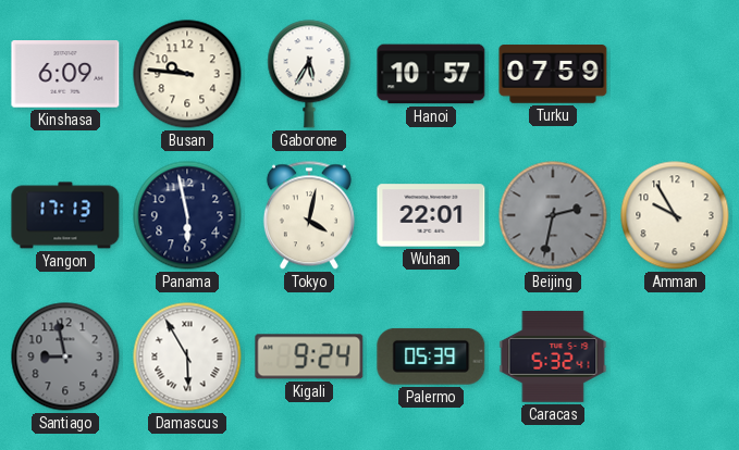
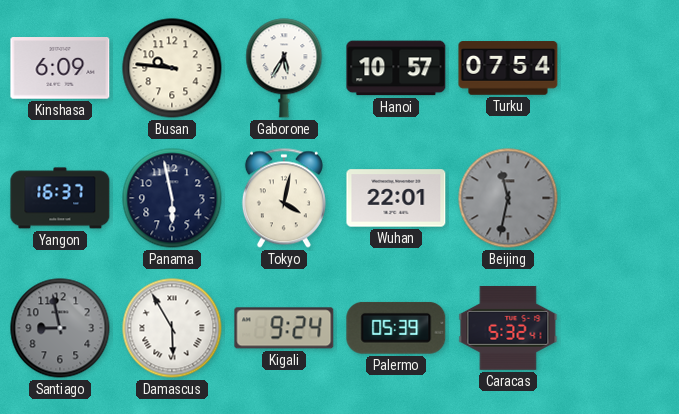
Turku: 07:59 -> 07:54
Yangon: 17:13 -> 16:37
Beijing: 2:32 -> 11:32
Amman: 9:55 -> none
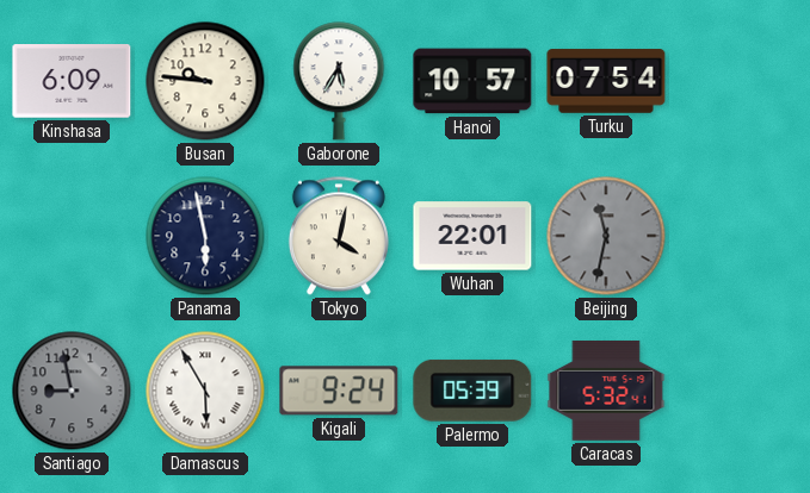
Yangon: 16:37 -> none
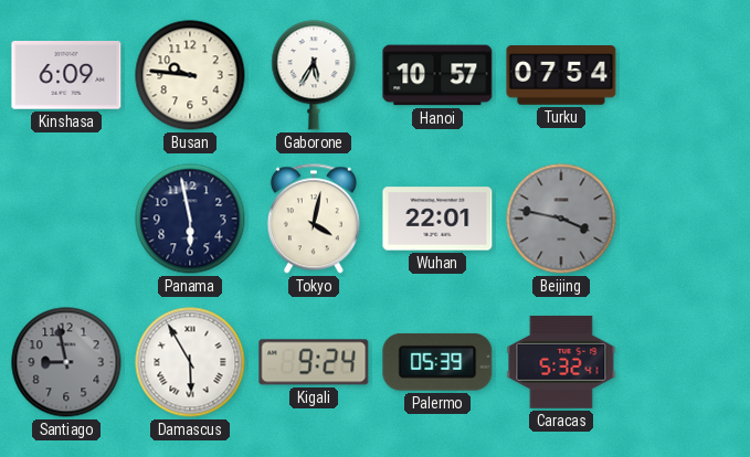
Beijing: 11:32 -> 3:47
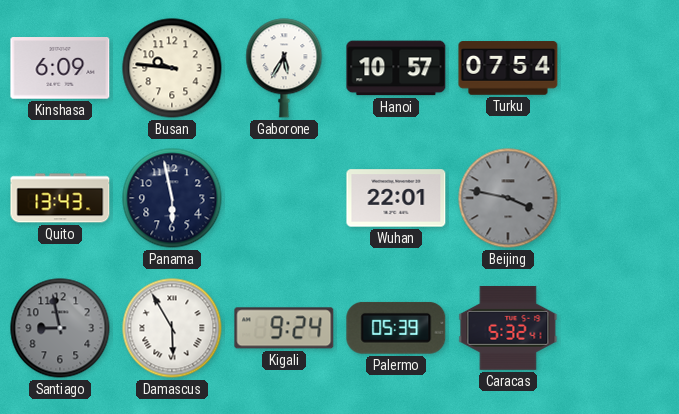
Quito: none -> 13:43
Tokyo: 4:02 -> none
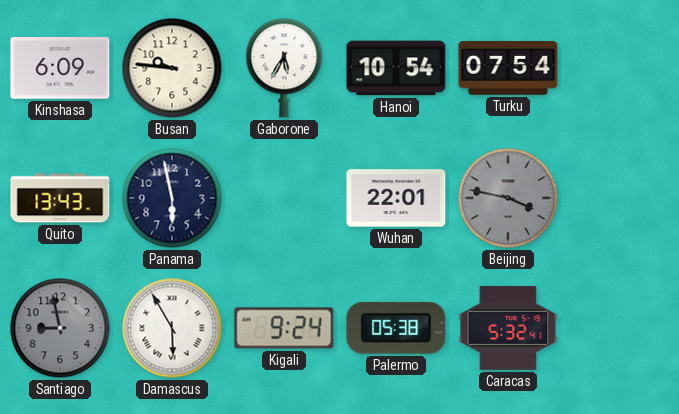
Hanoi: 10:57 -> 10:54
Palermo: 05:39 -> 05:38
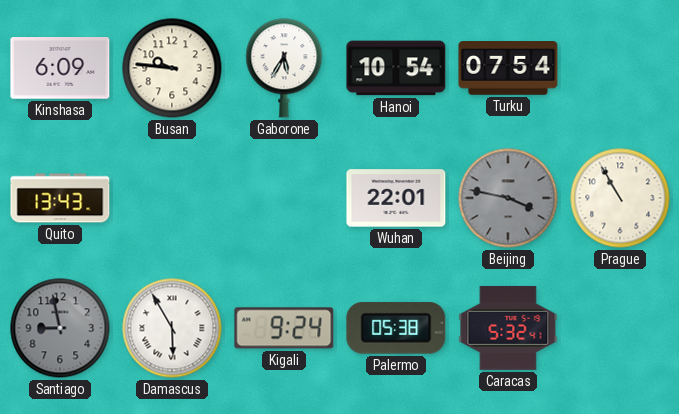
Panama: 5:58 -> none
Prague: none -> 10:55
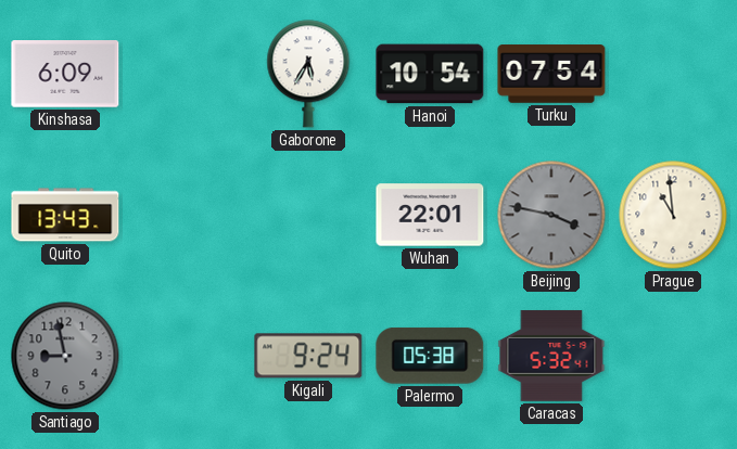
Busan: 9:46 -> none
Prague: 10:55 -> 10:59
Damascus: 5:55 -> none
